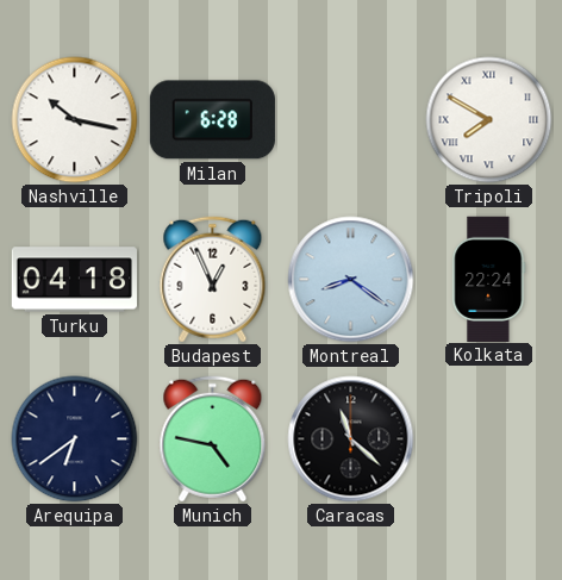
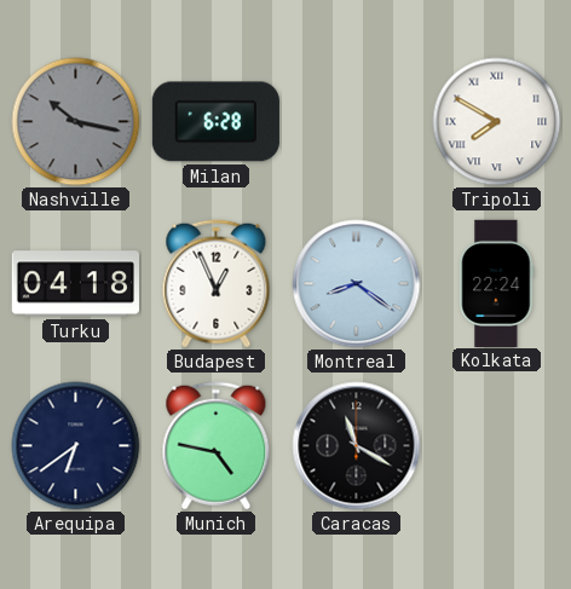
Nashville dial: white -> grey
Caracas: 11:22 -> 11:20
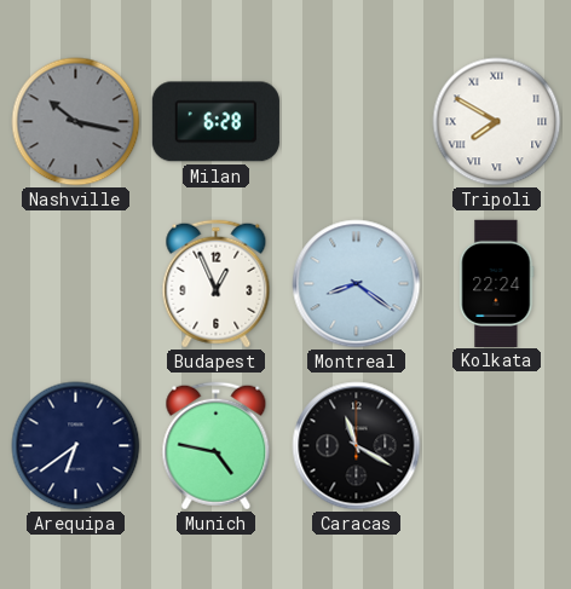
Turku: 04:18 -> none
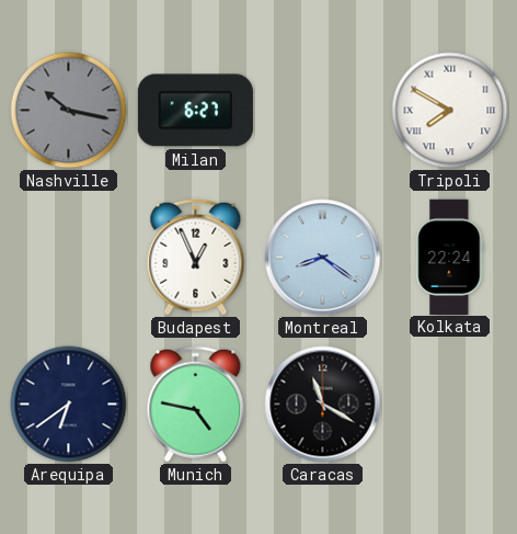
Milan: 6:28 -> 6:27
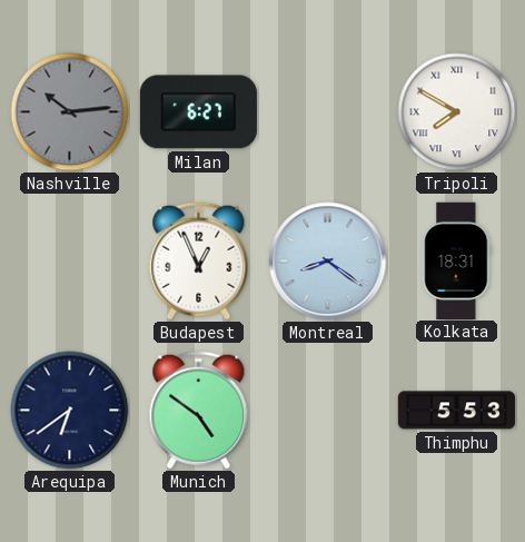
Nashville: 10:17 -> 10:14
Kolkata: 22:24 -> 18:31
Munich: 4:47 -> 4:51
Caracas: 11:20 -> none
Thimphu: none -> 5:53
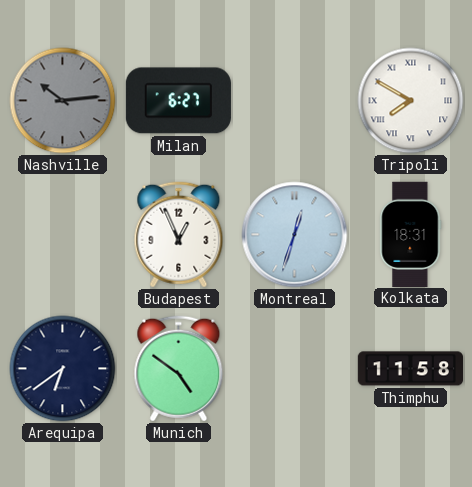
Montreal: 8:21 -> 12:33
Thimphu: 5:53 -> 11:58
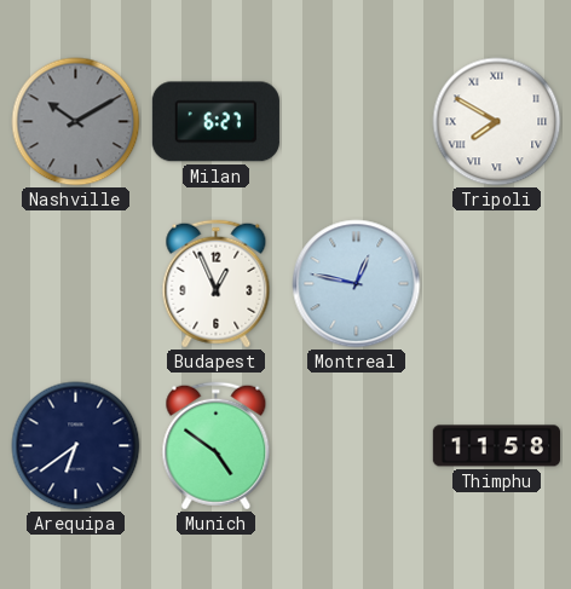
Nashville: 10:14 -> 10:10
Montreal: 12:33 -> 12:47
Kolkata: 18:31 -> none
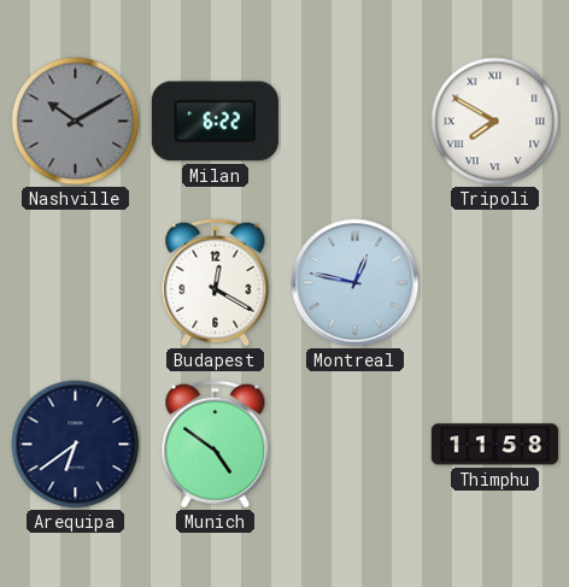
Milan: 6:27 -> 6:22
Budapest: 12:56 -> 12:20
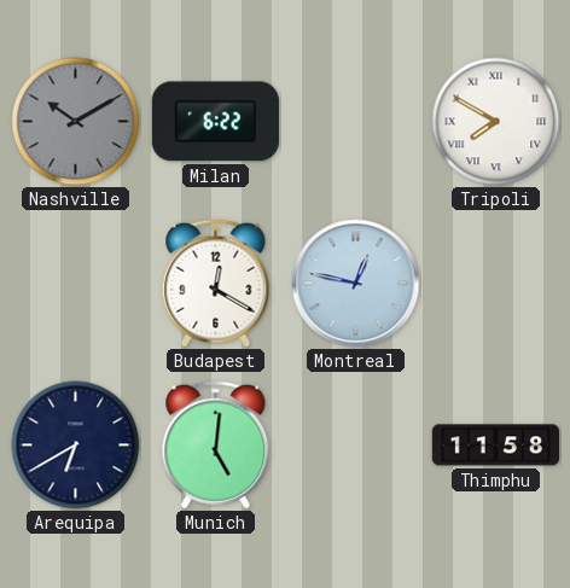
Arequipa: 6:39 -> 6:40
Munich: 4:51 -> 5:01
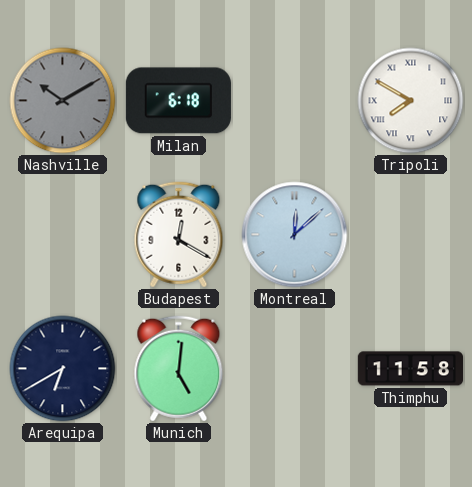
Milan: 6:22 -> 6:18
Montreal: 12:47 -> 12:08
